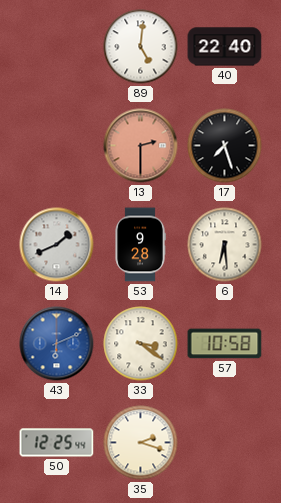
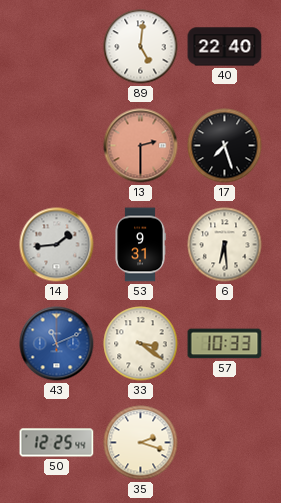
14: 1:41 -> 1:44
53: 9:28 -> 9:31
43: 6:11 -> 11:11
57: 10:58 -> 10:33
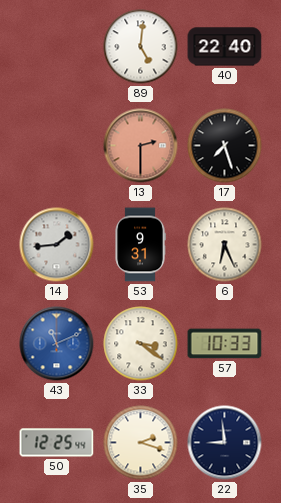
6: 6:29 -> 6:26
22: none -> 8:59
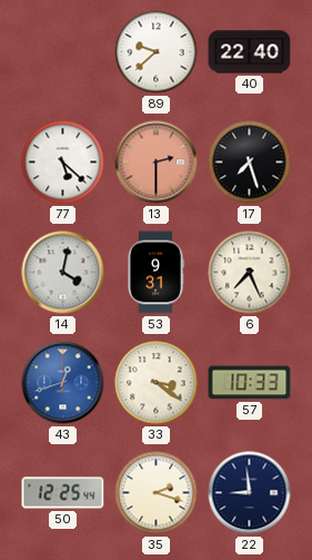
89: 5:01 -> 9:38
77: none -> 5:22
14: 1:44 -> 4:02
6: 6:26 -> 7:26
43: 11:11 -> 12:42
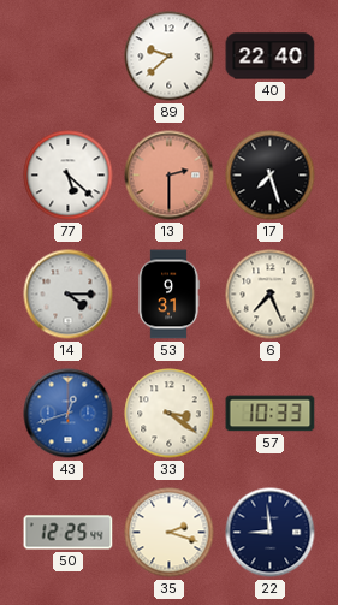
14: 4:02 -> 4:15
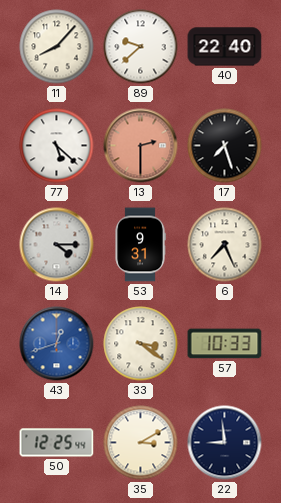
11: none -> 8:07
35: 2:18 -> 3:10
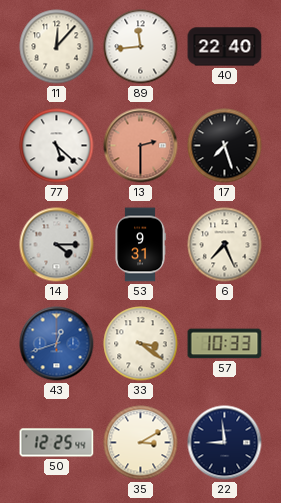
11: 8:07 -> 12:07
89: 9:38 -> 11:44
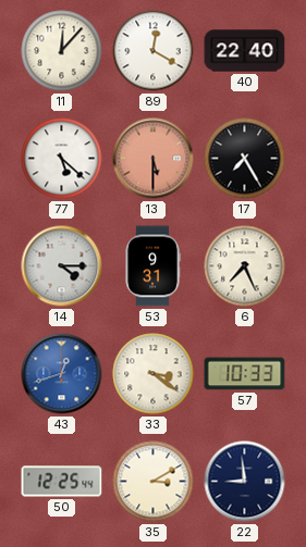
89: 11:44 -> 12:20
13: 2:30 -> 5:30
17: 7:27 -> 7:25
